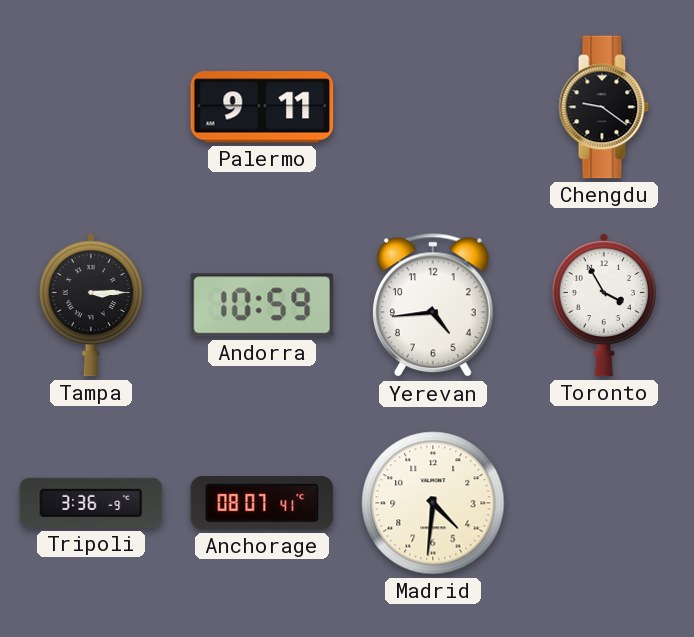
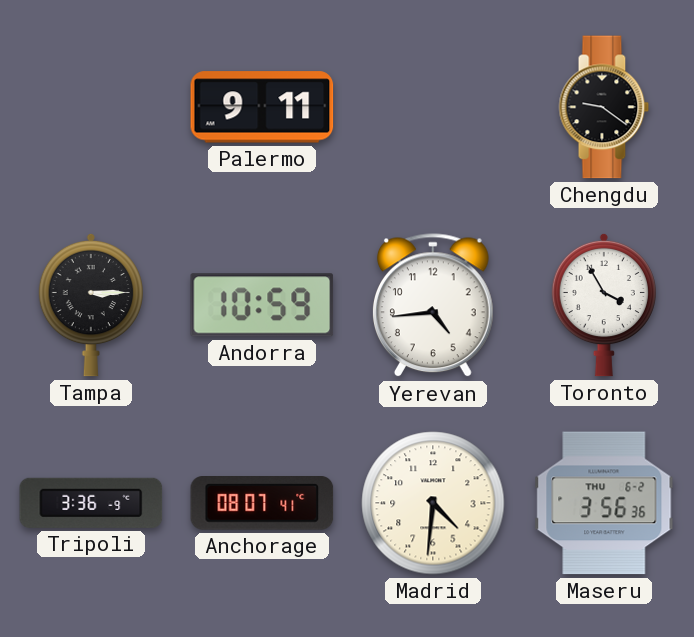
Maseru: none -> 3:56
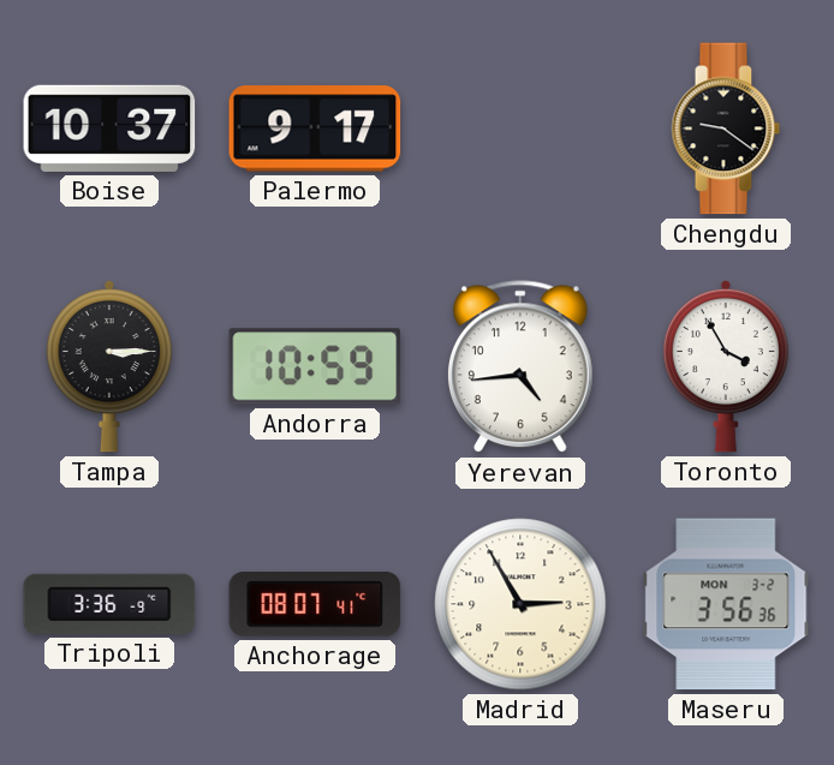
Boise: none -> 10:37
Palermo: 9:11 -> 9:17
Madrid: 4:31 -> 2:55
Maseru date: THU 6-2 -> MON 3-2
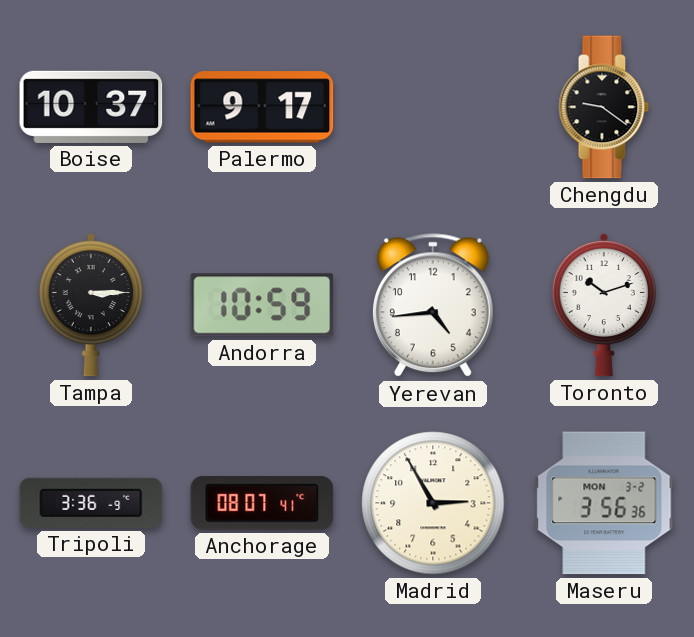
Toronto: 3:55 -> 10:12
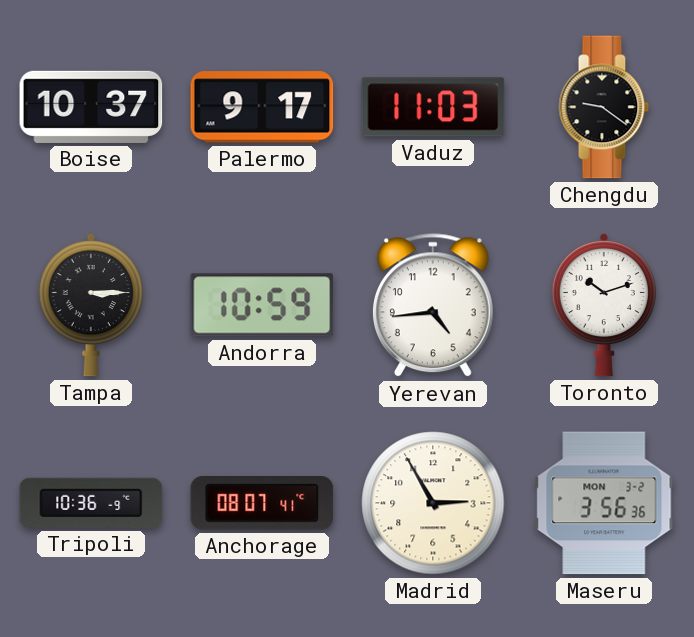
Vaduz: none -> 11:03
Tripoli: 3:36 -> 10:36
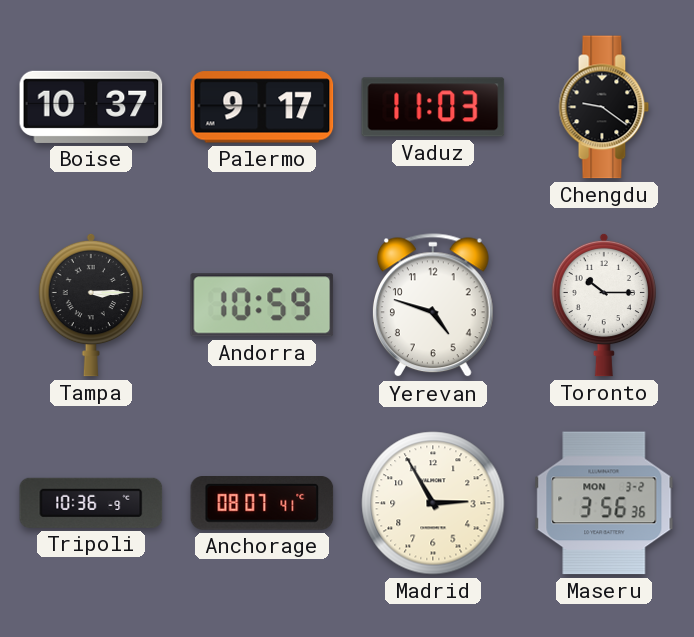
Yerevan: 4:44 -> 4:48
Toronto: 10:12 -> 10:15
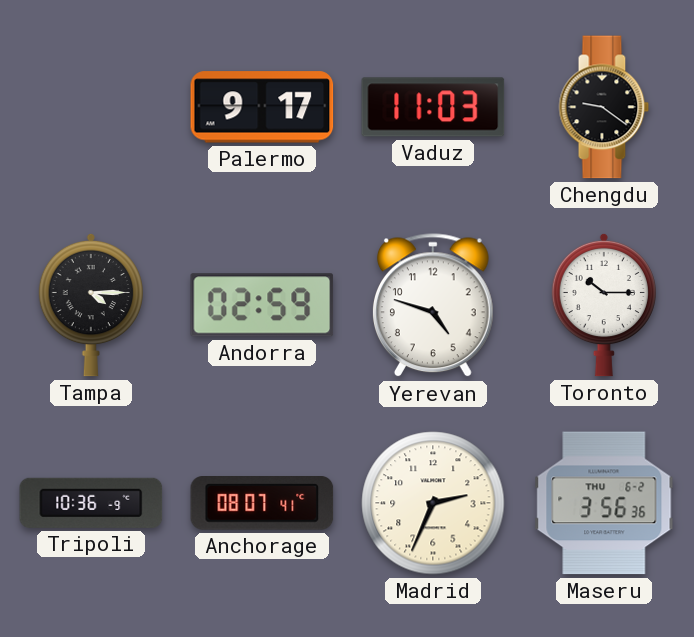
Boise: 10:37 -> none
Tampa: 3:15 -> 4:15
Andorra: 10:59 -> 02:59
Madrid: 2:55 -> 2:34
Maseru date: MON 3-2 -> THU 6-2
